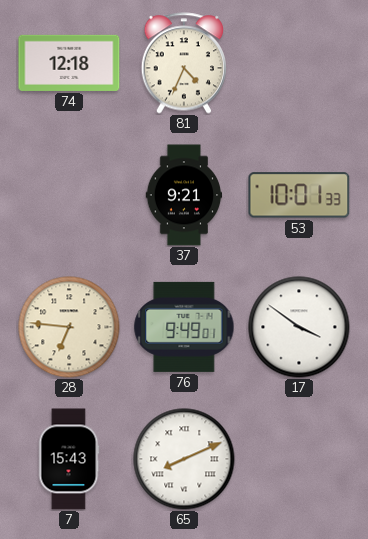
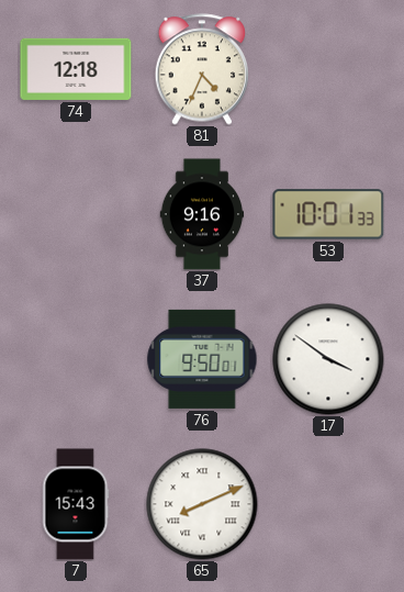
37: 9:21 -> 9:16
28: 6:46 -> none
76: 9:49 -> 9:50
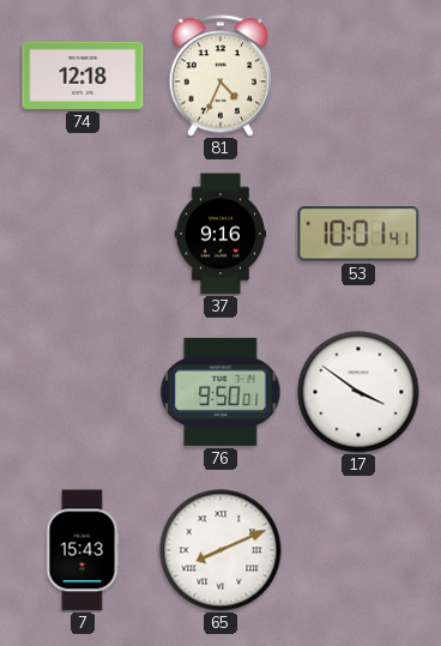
53: 10:01:33 -> 10:01:41
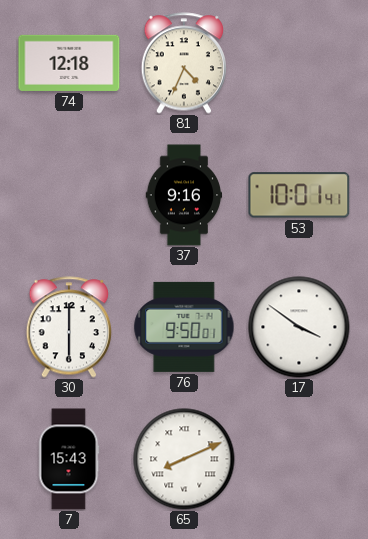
30: none -> 6:00
